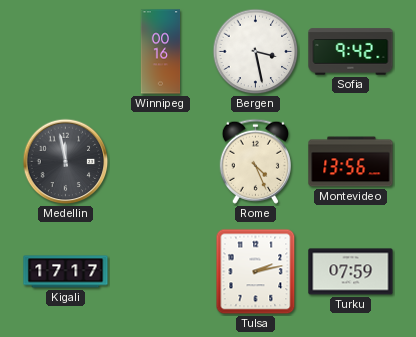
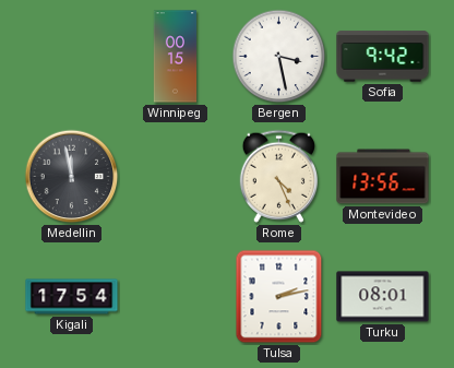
Winnipeg: 00:16 -> 00:15
Kigali: 17:17 -> 17:54
Turku: 07:59 -> 08:01
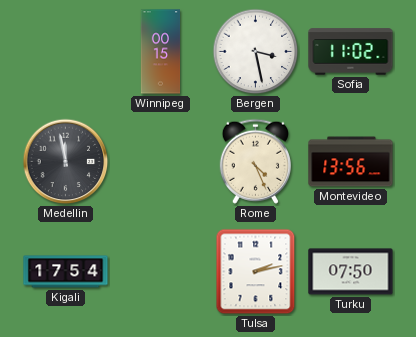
Sofia: 9:42 -> 11:02
Turku: 08:01 -> 07:50
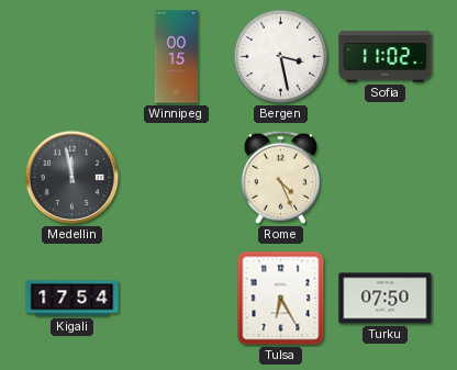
Montevideo: 13:56 -> none
Tulsa: 2:13 -> 6:25
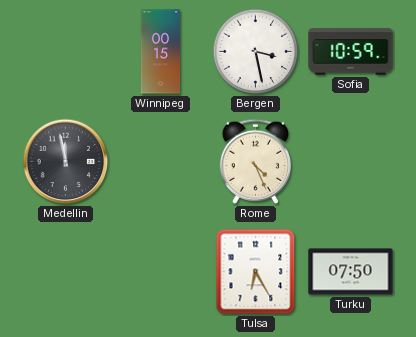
Sofia: 11:02 -> 10:59
Kigali: 17:54 -> none
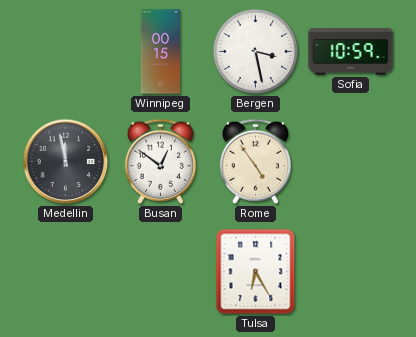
Busan: none -> 12:51
Rome: 4:26 -> 4:54
Turku: 07:50 -> none
